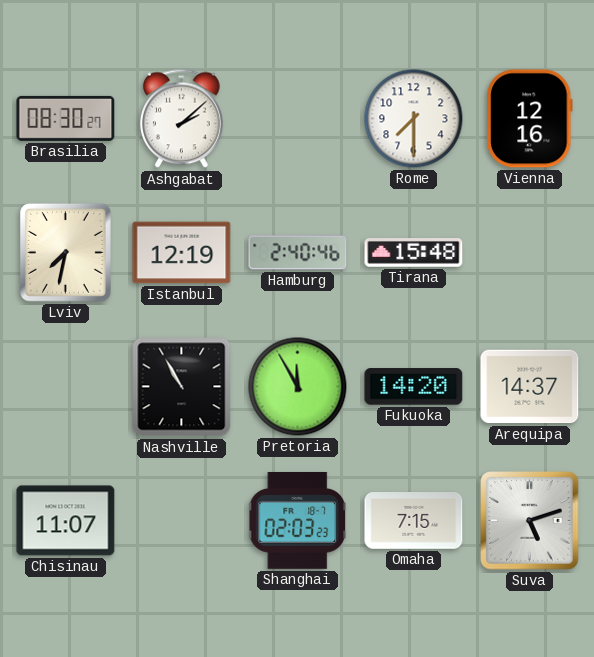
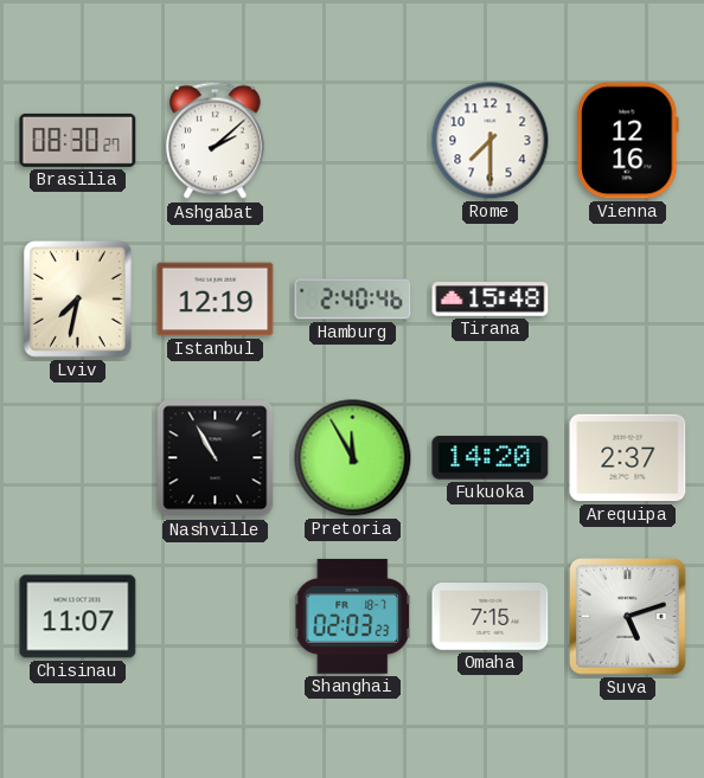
Arequipa: 14:37 -> 2:37
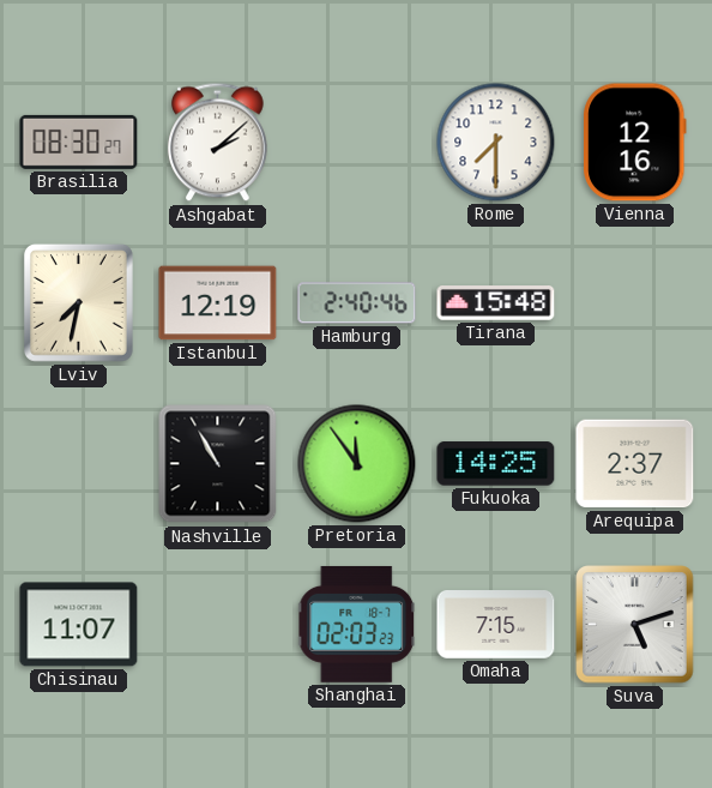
Pretoria: 11:55 -> 11:54
Fukuoka: 14:20 -> 14:25
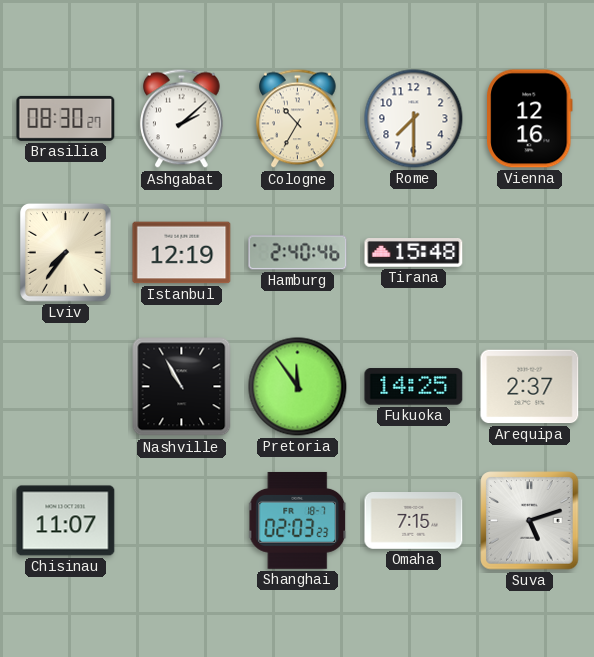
Cologne: none -> 10:35
Lviv: 7:32 -> 7:36
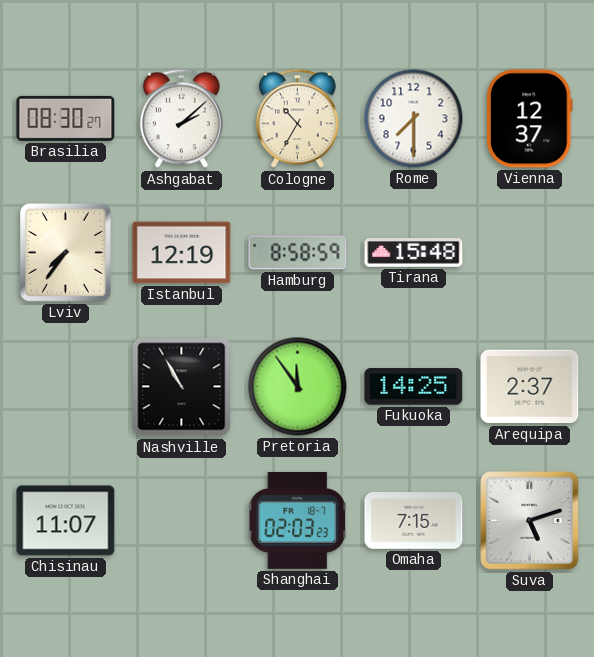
Vienna: 12:16 -> 12:37
Hamburg: 2:40 -> 8:58
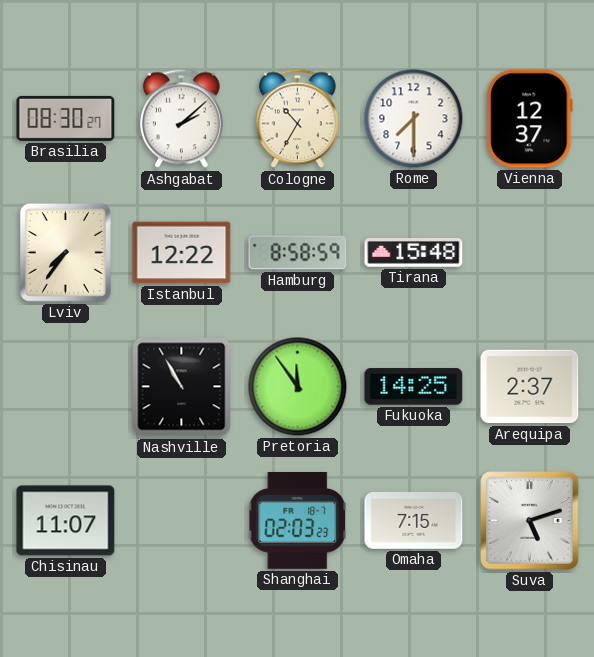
Istanbul: 12:19 -> 12:22
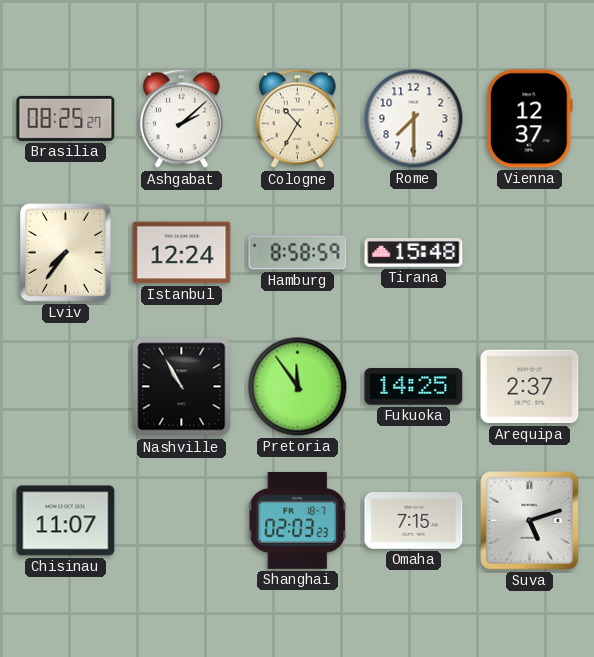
Brasilia: 08:30 -> 08:25
Istanbul: 12:22 -> 12:24
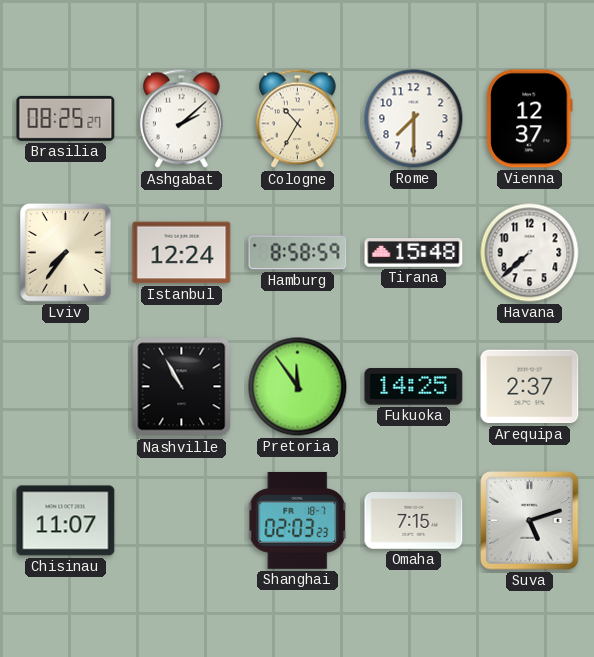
Havana: none -> 7:38
